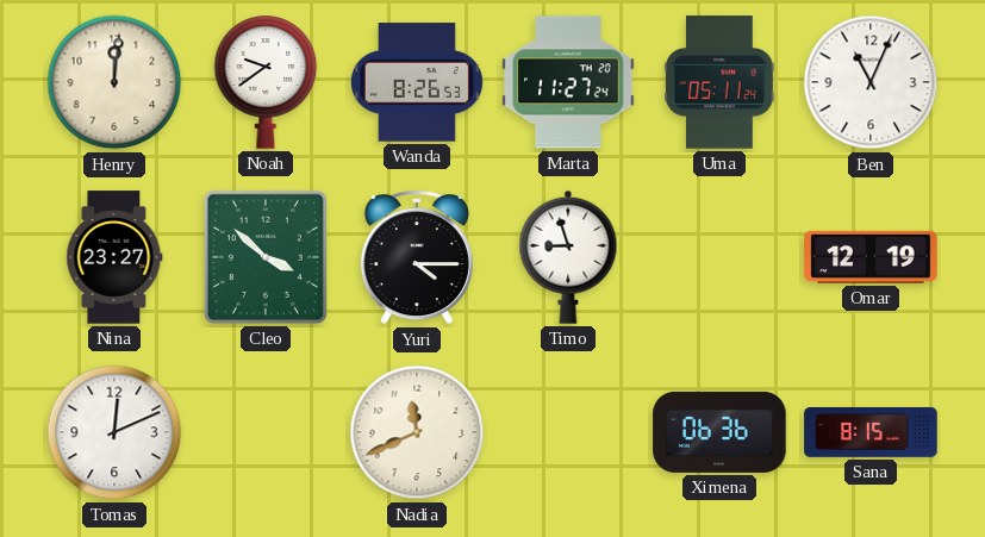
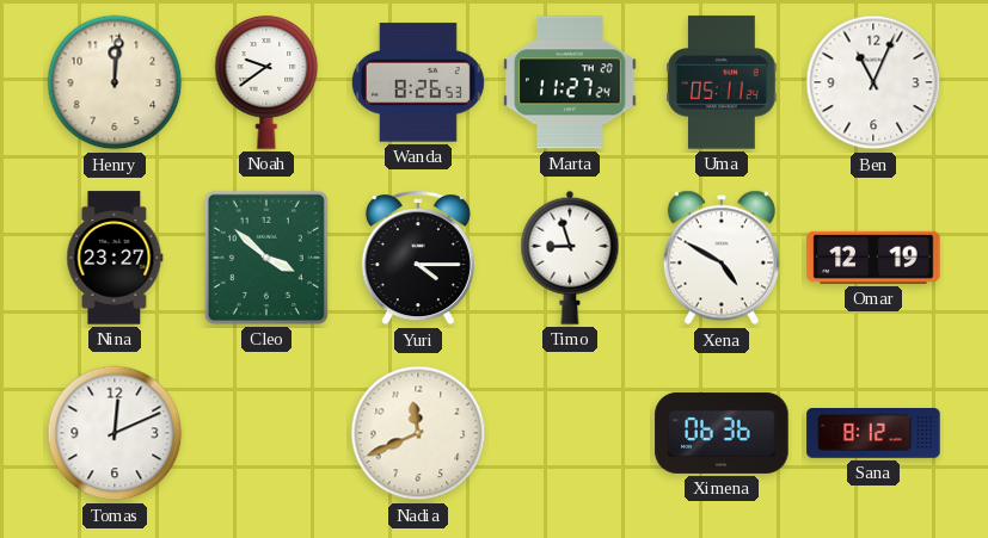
Xena: none -> 4:50
Sana: 8:15 -> 8:12
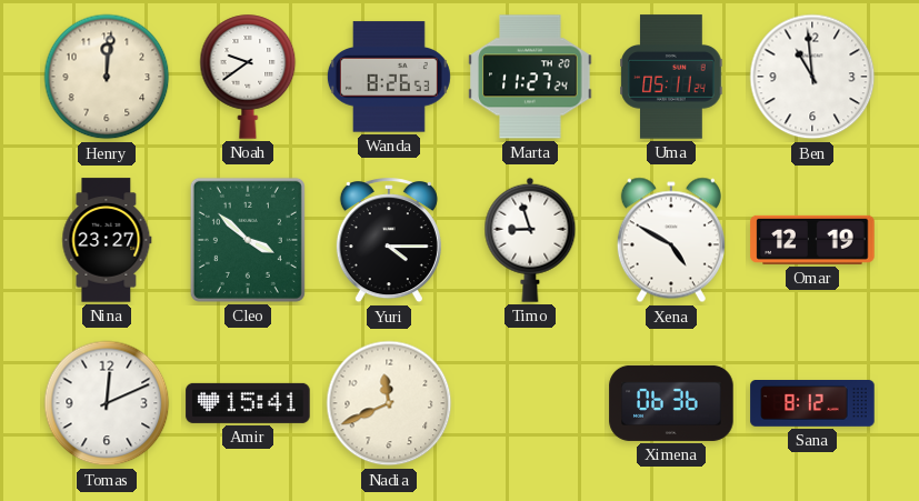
Ben: 11:04 -> 10:59
Amir: none -> 15:41
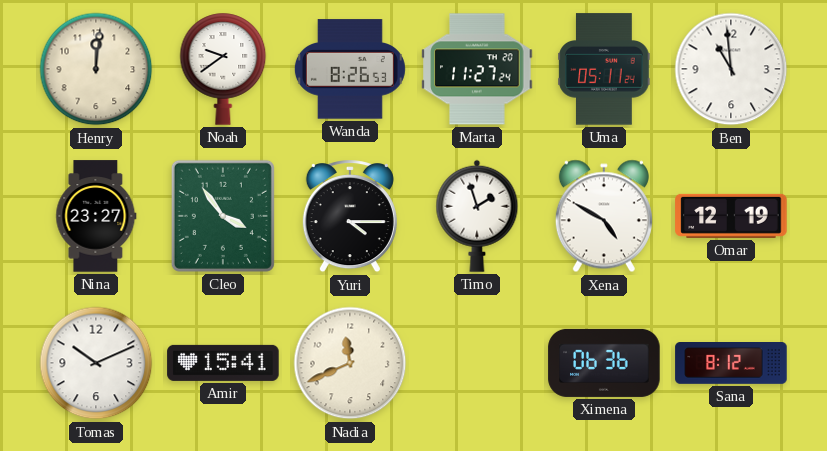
Cleo: 3:52 -> 3:54
Timo: 8:57 -> 1:57
Tomas: 12:11 -> 10:11
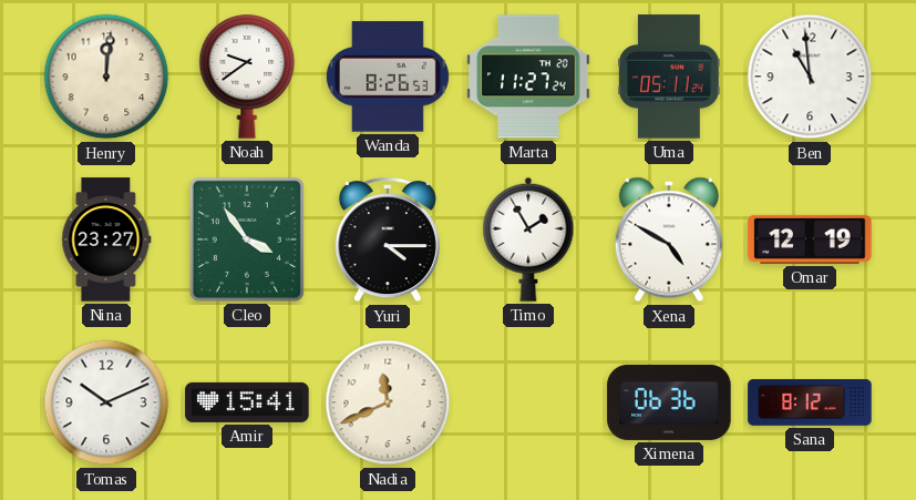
Timo: 1:57 -> 1:55
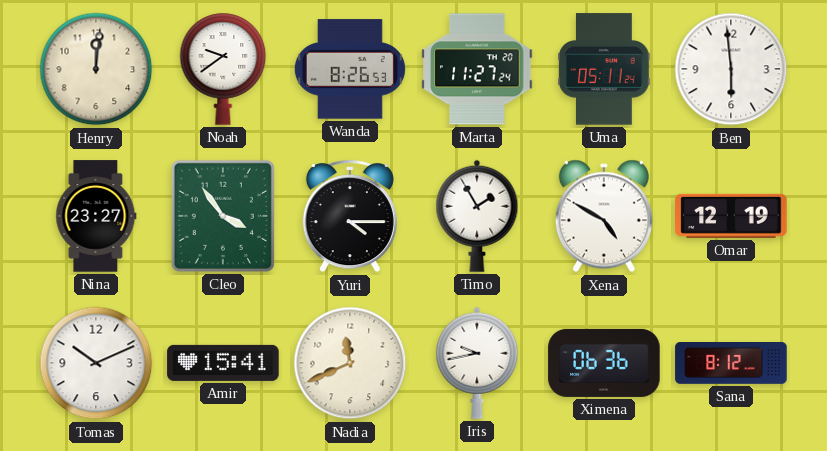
Ben: 10:59 -> 5:59
Iris: none -> 9:43
